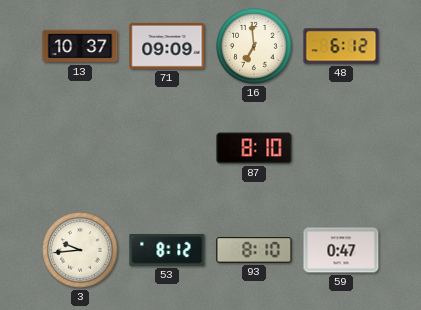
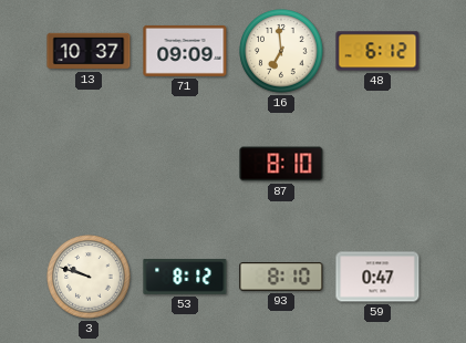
3: 9:44 -> 9:48
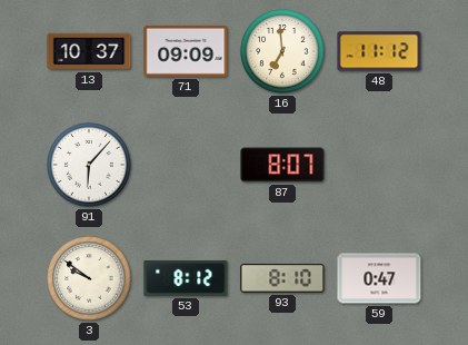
48: 6:12 -> 11:12
91: none -> 6:07
87: 8:10 -> 8:07
3: 9:48 -> 9:51
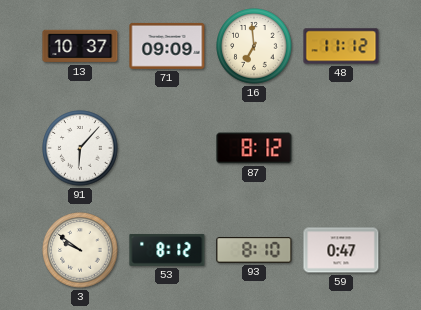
87: 8:07 -> 8:12
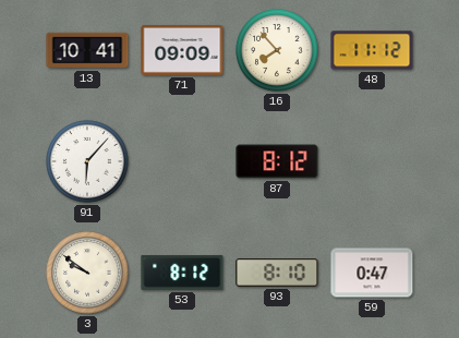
13: 10:37 -> 10:41
16: 6:59 -> 7:53
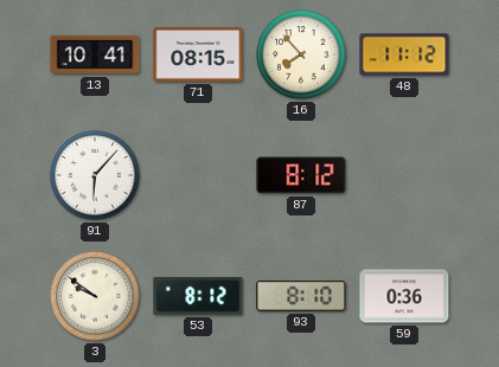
71: 09:09 -> 08:15
59: 0:47 -> 0:36
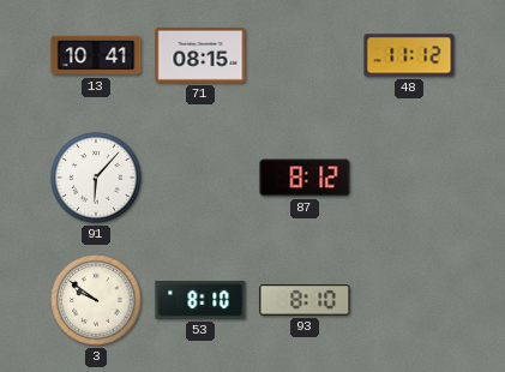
16: 7:53 -> none
53: 8:12 -> 8:10
59: 0:36 -> none
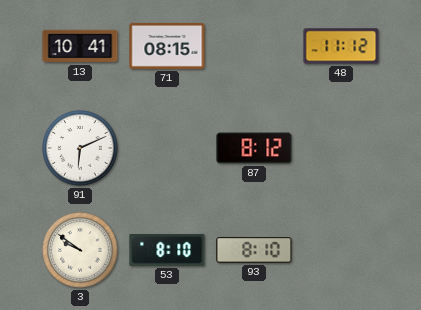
91: 6:07 -> 6:11
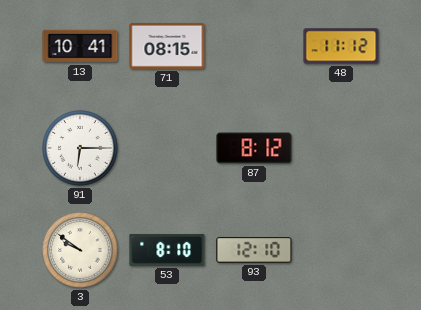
91: 6:11 -> 6:15
93: 8:10 -> 12:10
